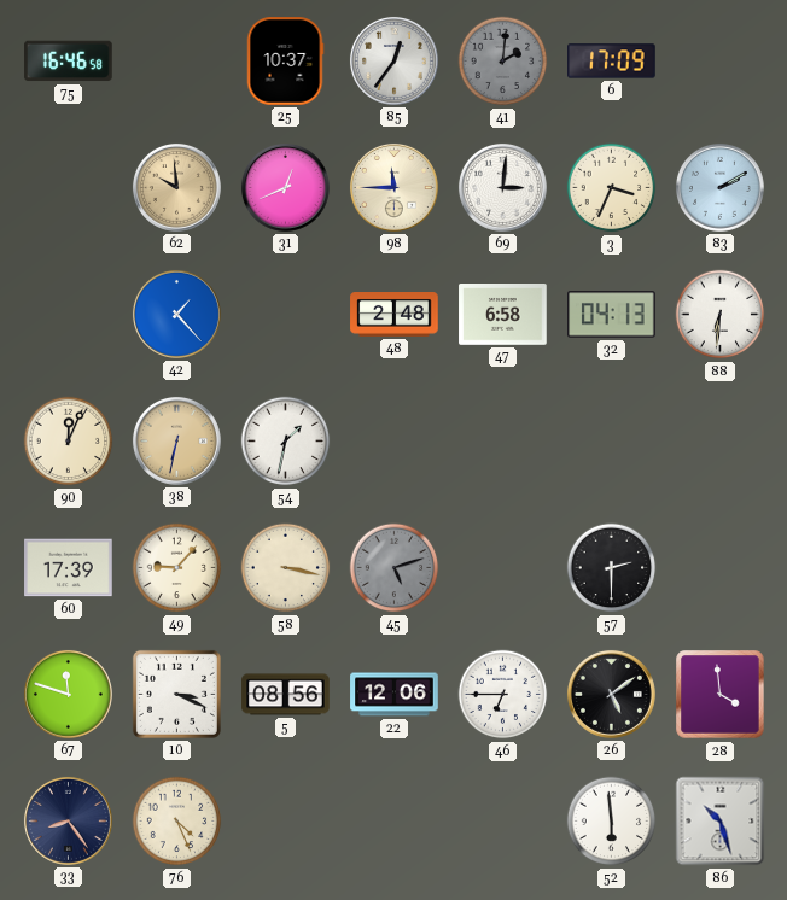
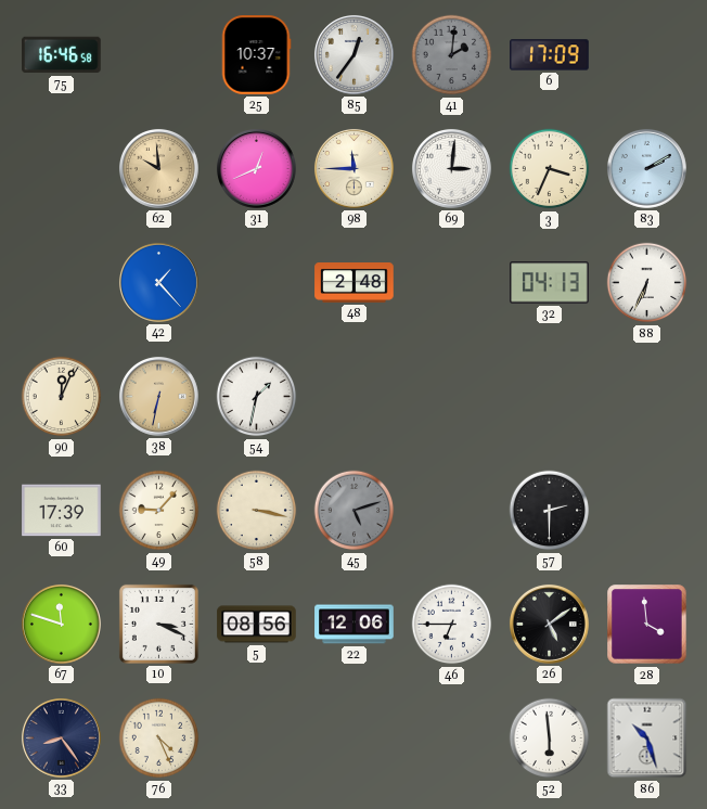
47: 6:58 -> none
88: 6:31 -> 6:34
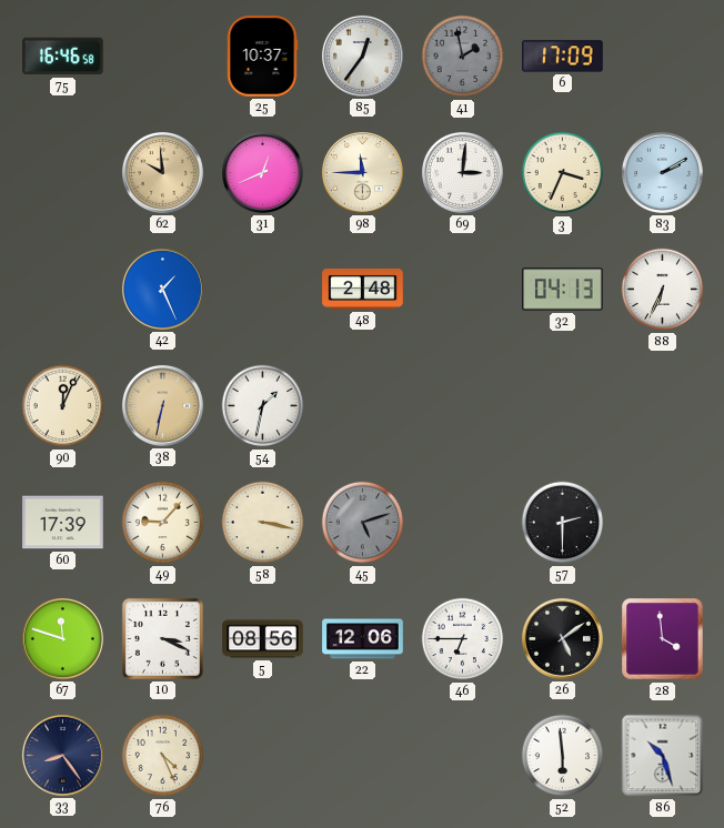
41: 2:01 -> 1:58
42: 1:23 -> 1:26
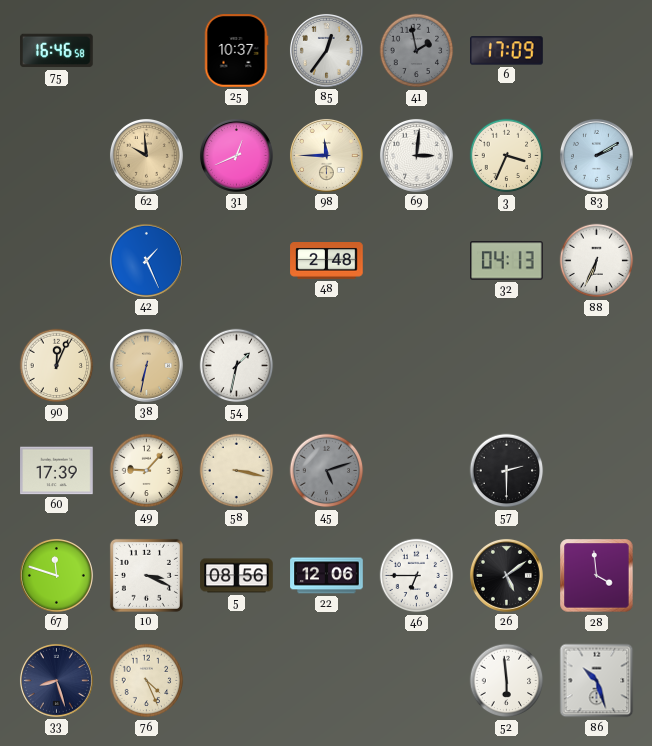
33: 8:24 -> 8:27
